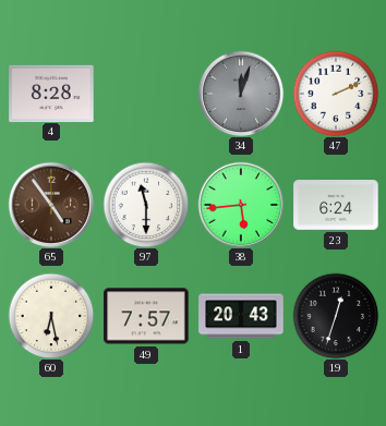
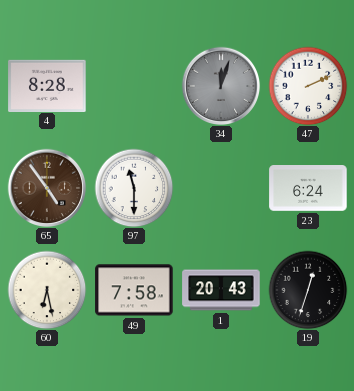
38: 5:44 -> none
49: 7:57 -> 7:58
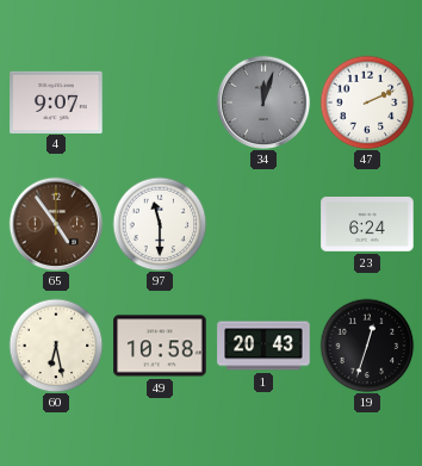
4: 8:28 -> 9:07
49: 7:58 -> 10:58
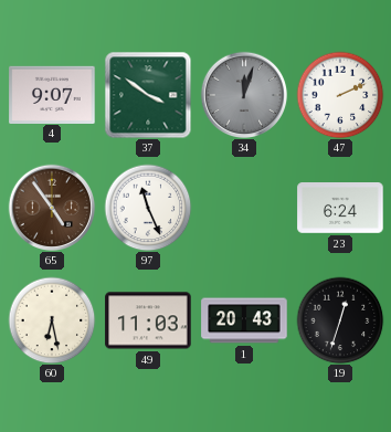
37: none -> 3:51
97: 11:30 -> 11:26
49: 10:58 -> 11:03
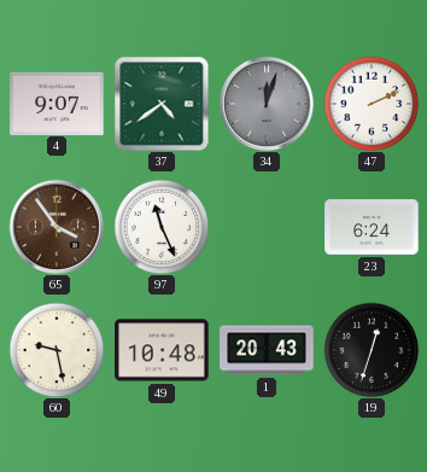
37: 3:51 -> 4:39
65: 4:54 -> 3:54
60: 6:28 -> 9:28
49: 11:03 -> 10:48
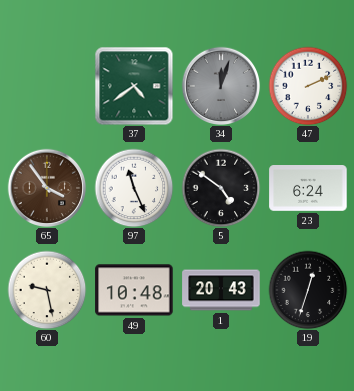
4: 9:07 -> none
5: none -> 4:51
